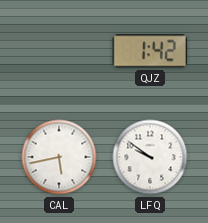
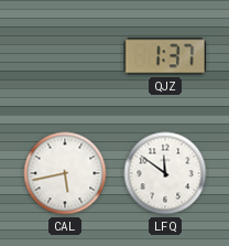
QJZ: 1:42 -> 1:37
LFQ: 9:51 -> 11:51
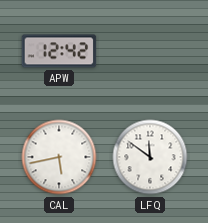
APW: none -> 12:42
QJZ: 1:37 -> none
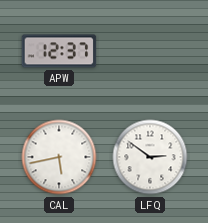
APW: 12:42 -> 12:37
LFQ: 11:51 -> 2:51
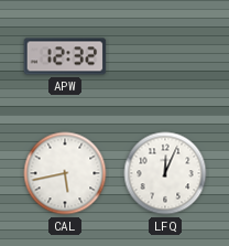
APW: 12:37 -> 12:32
LFQ: 2:51 -> 12:04
